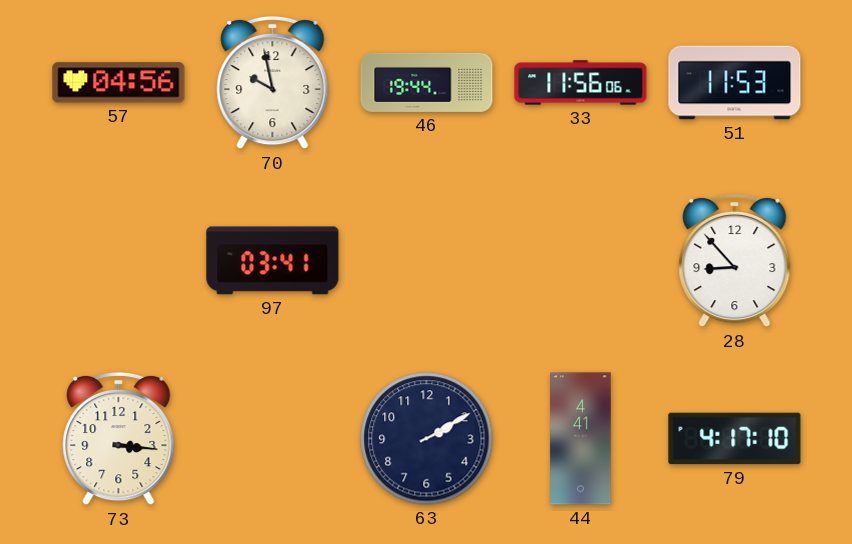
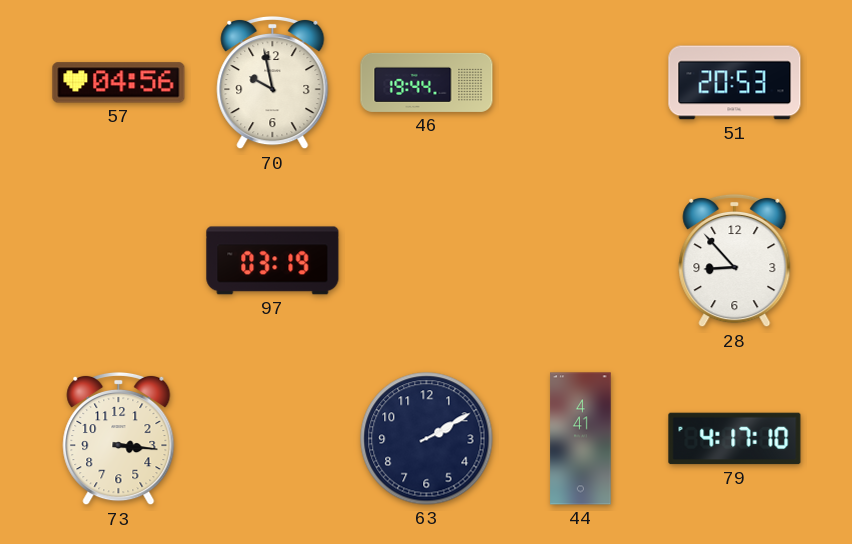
33: 11:56 -> none
51: 11:53 -> 20:53
97: 03:41 -> 03:19
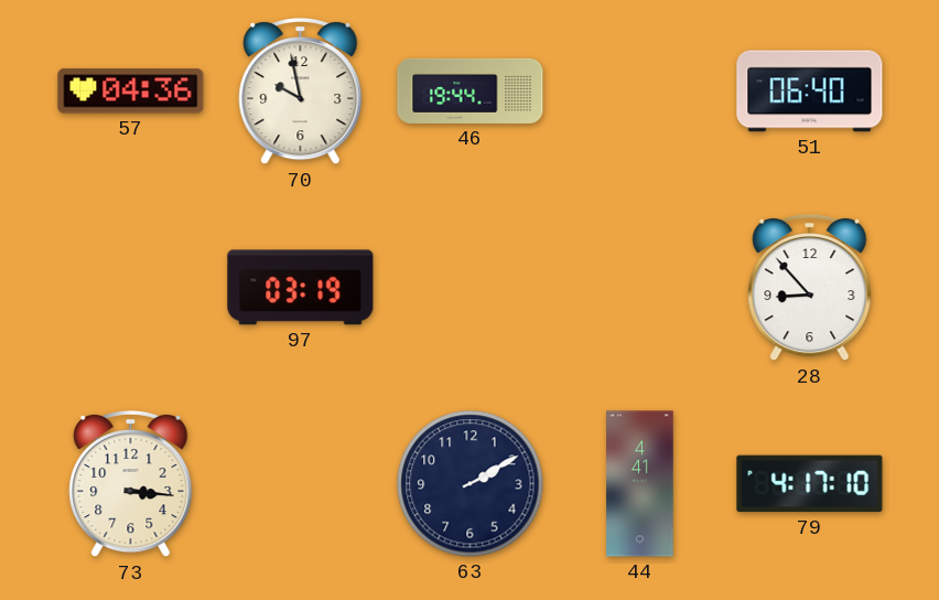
57: 04:56 -> 04:36
51: 20:53 -> 06:40
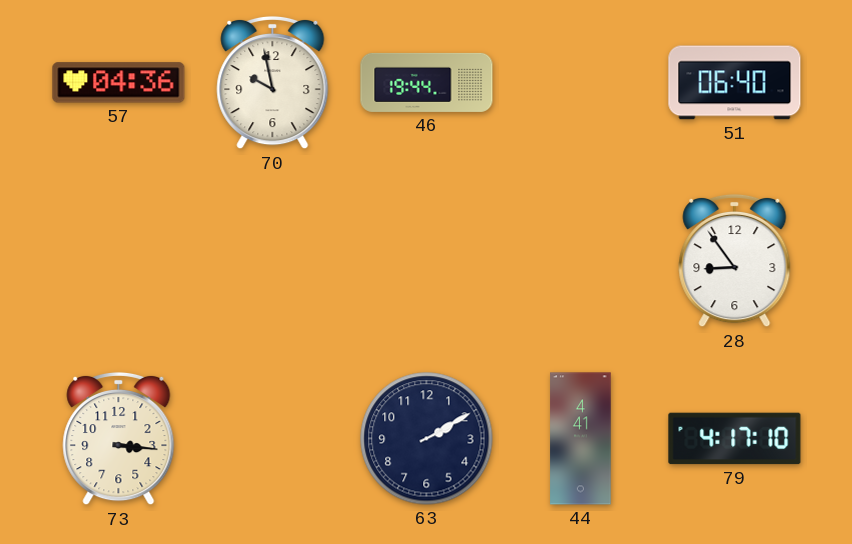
97: 03:19 -> none
28: 8:53 -> 8:54
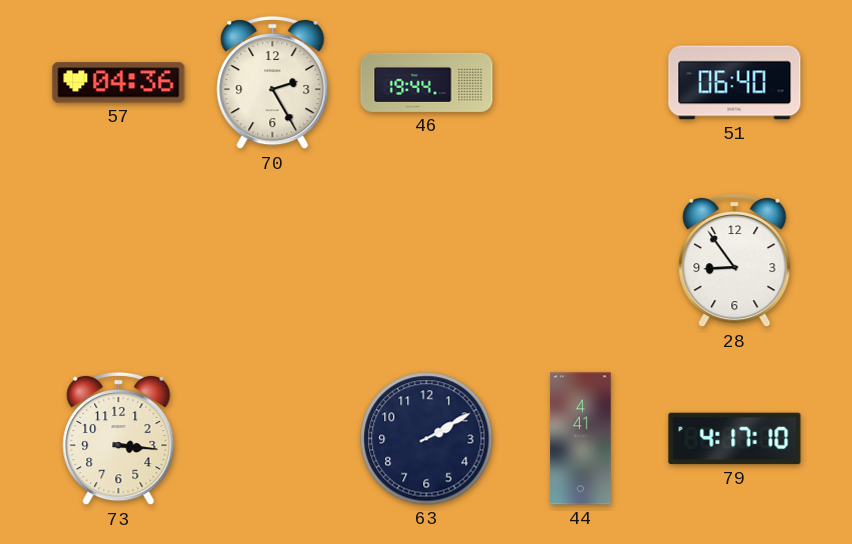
70: 9:58 -> 2:25
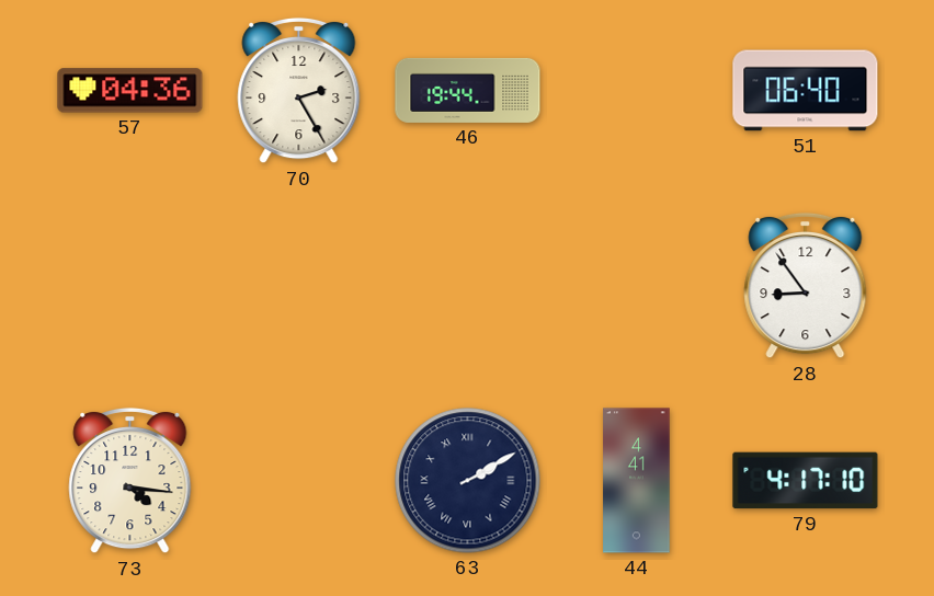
73: 3:16 -> 4:16
63 numerals: Arabic -> Roman
